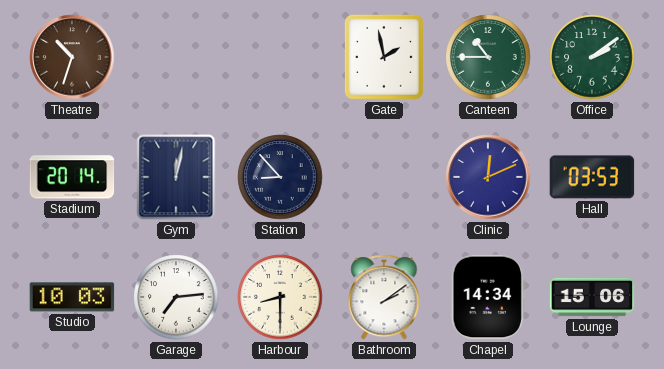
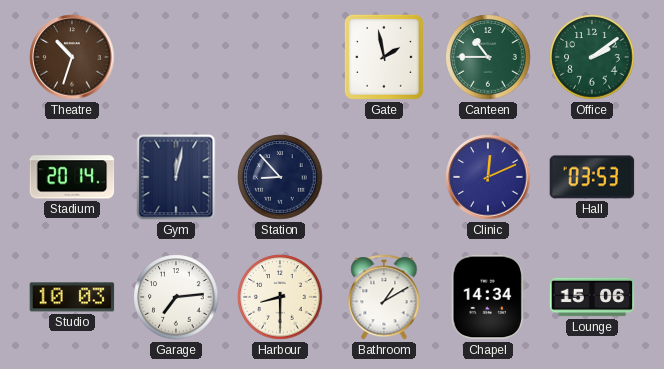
Bathroom: 2:09 -> 1:10
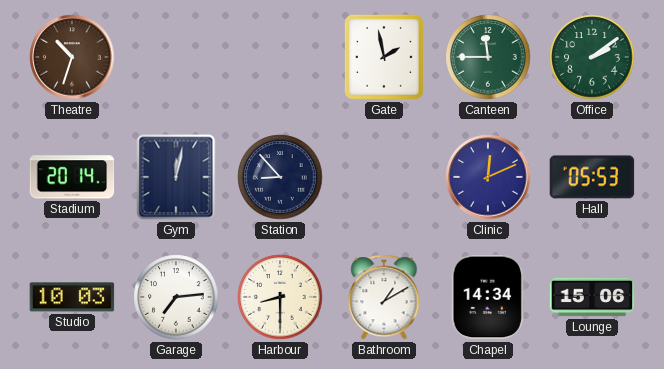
Canteen: 10:45 -> 11:45
Hall: 03:53 -> 05:53
